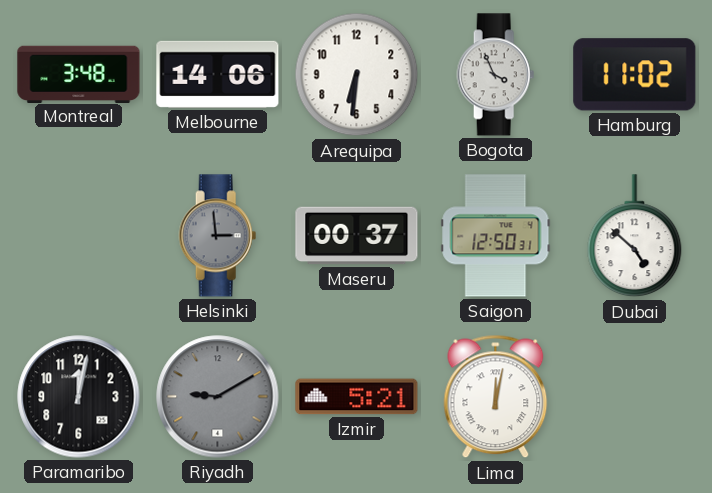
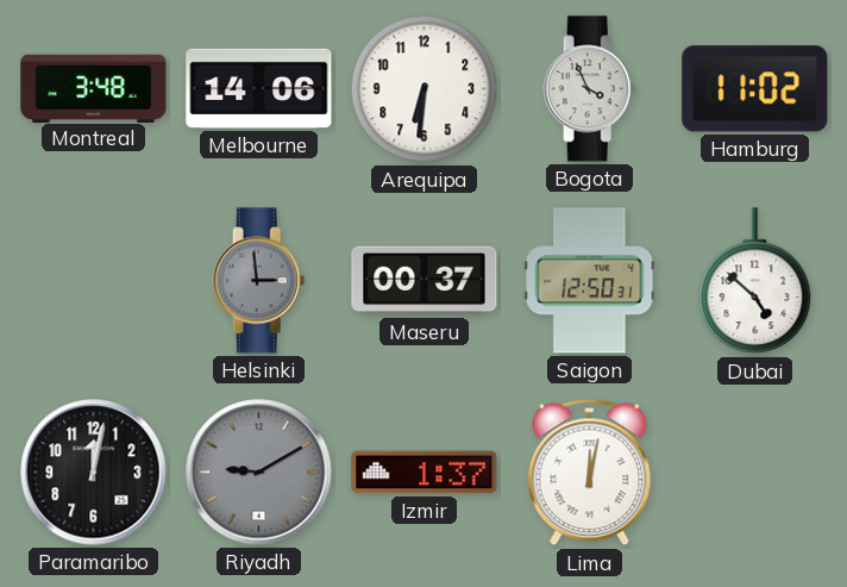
Izmir: 5:21 -> 1:37
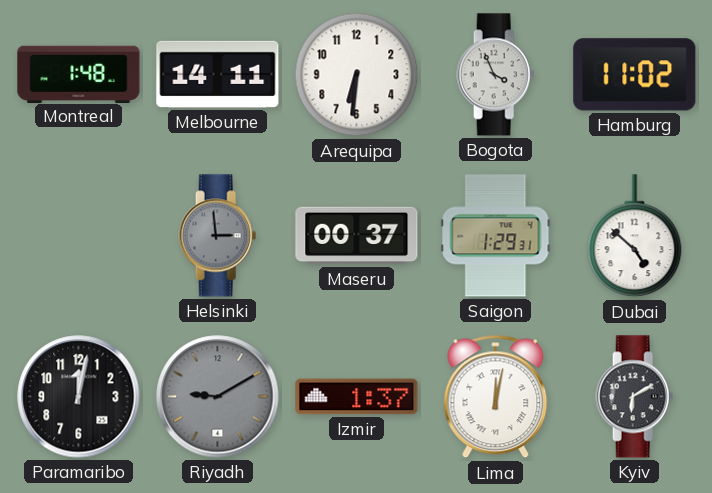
Montreal: 3:48 -> 1:48
Melbourne: 14:06 -> 14:11
Saigon: 12:50 -> 1:29
Kyiv: none -> 6:10
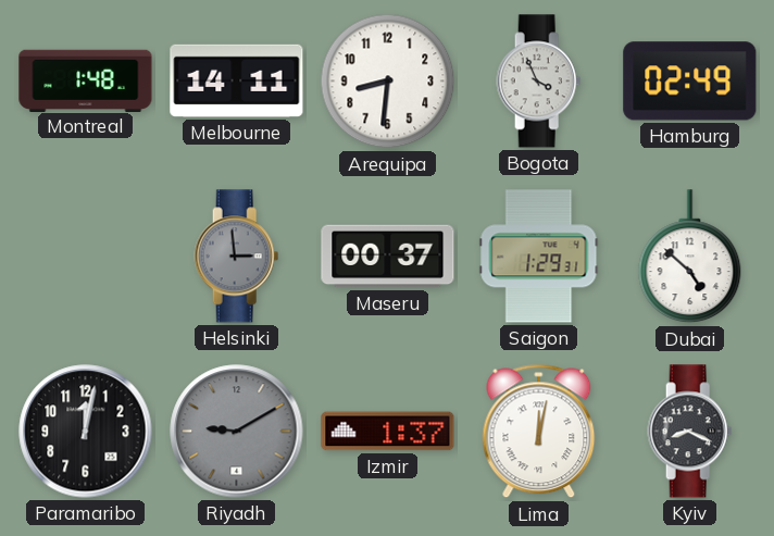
Arequipa: 6:31 -> 8:31
Hamburg: 11:02 -> 02:49
Kyiv: 6:10 -> 8:19
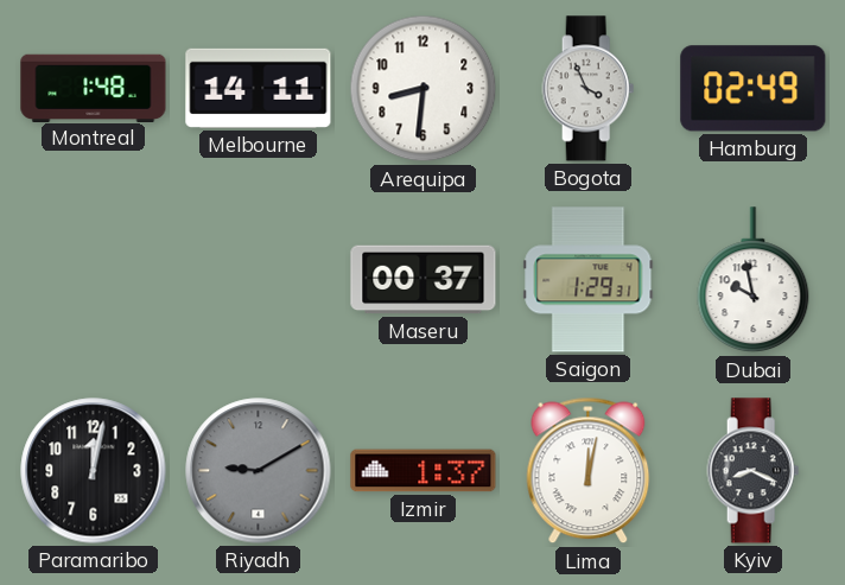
Helsinki: 2:59 -> none
Dubai: 4:52 -> 9:58
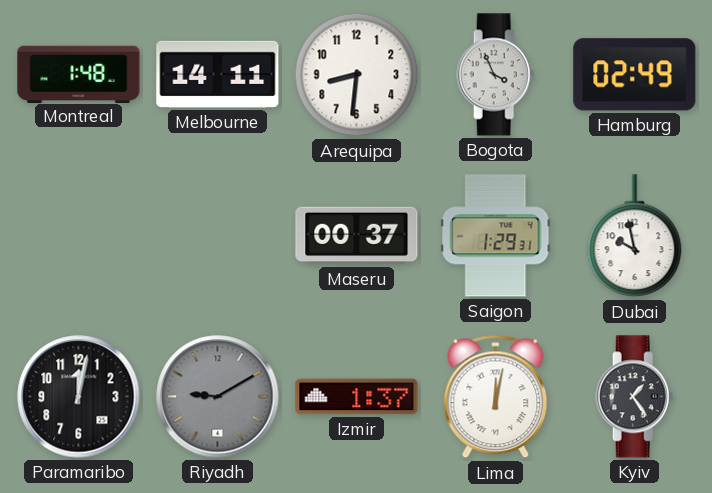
Kyiv: 8:19 -> 1:24
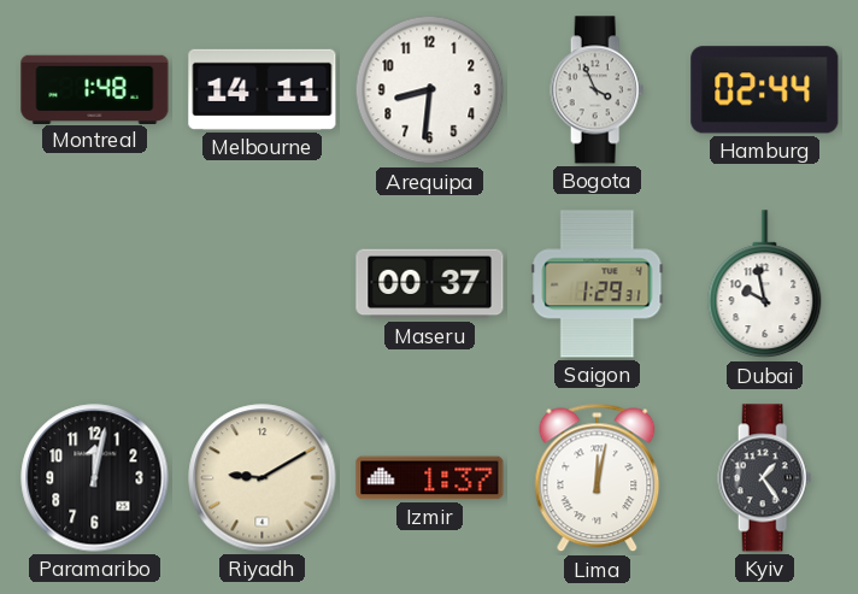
Hamburg: 02:49 -> 02:44
Riyadh dial: grey -> cream
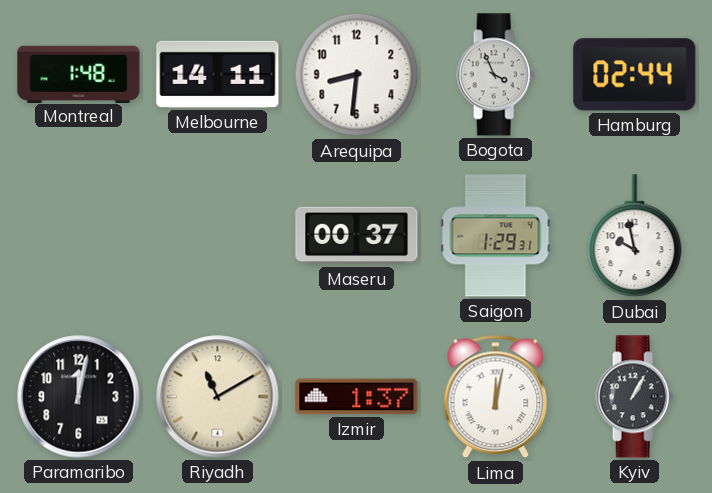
Riyadh: 9:10 -> 11:10
Kyiv: 1:24 -> 1:05
